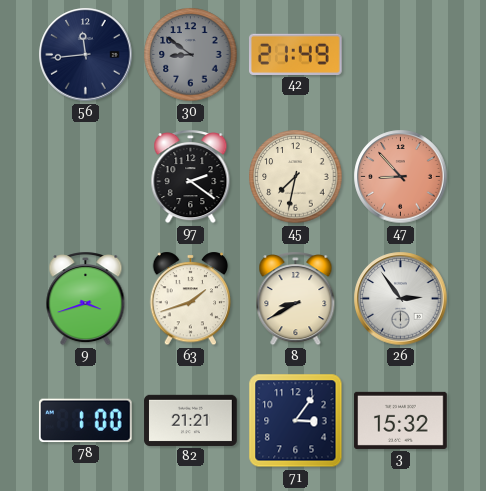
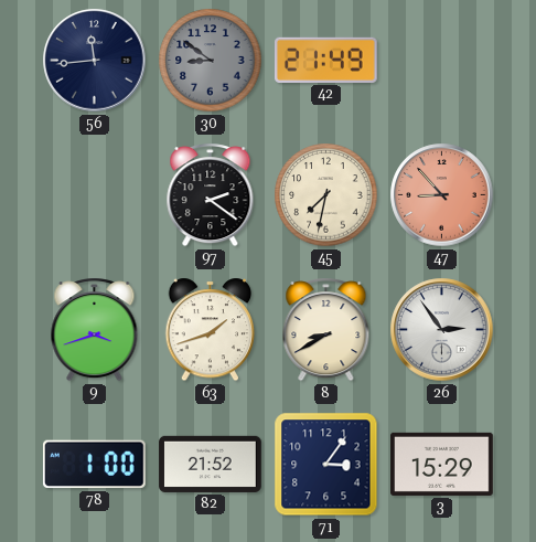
82: 21:21 -> 21:52
3: 15:32 -> 15:29
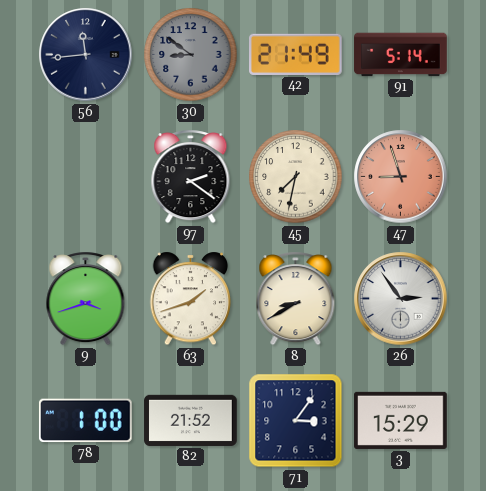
91: none -> 5:14
47: 8:53 -> 8:57
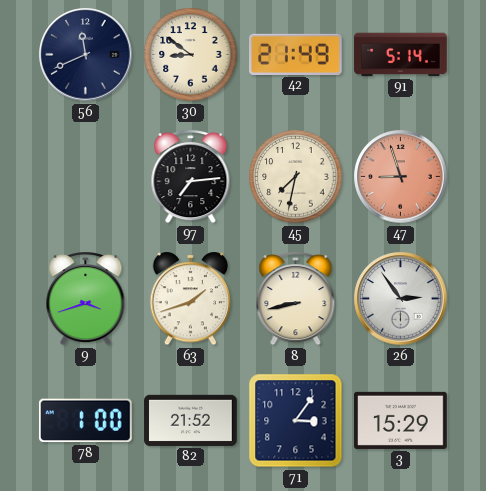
56: 11:44 -> 11:41
30 dial: grey -> cream
97: 2:21 -> 7:14
8: 8:40 -> 8:43
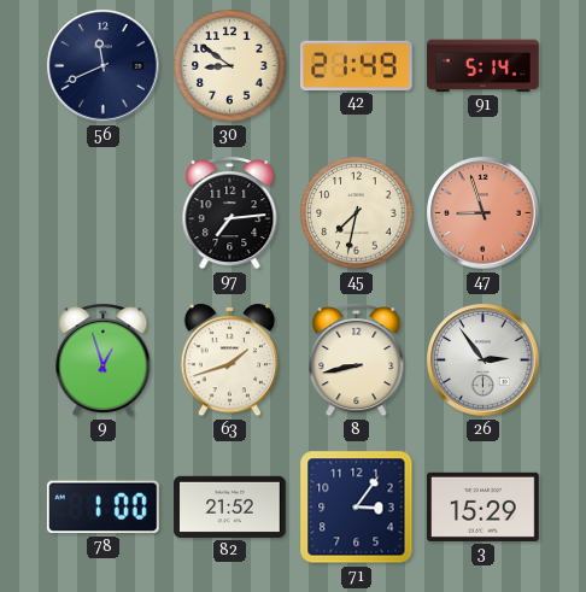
9: 3:42 -> 12:57
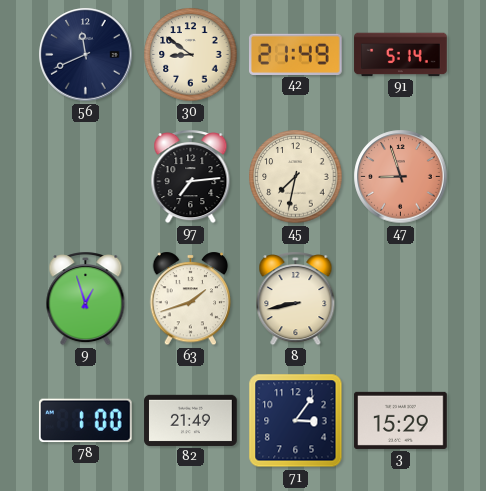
26: 2:54 -> none
82: 21:52 -> 21:49
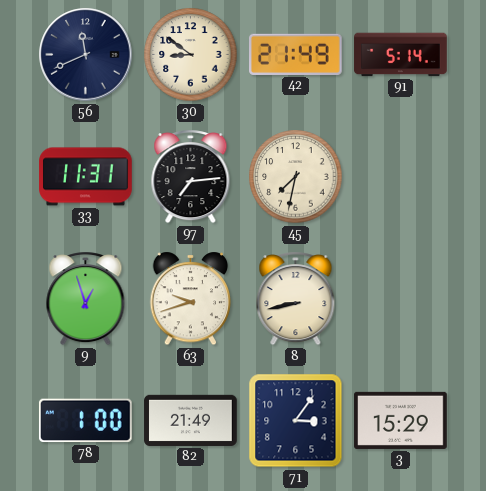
33: none -> 11:31
47: 8:57 -> none
63: 1:42 -> 9:42
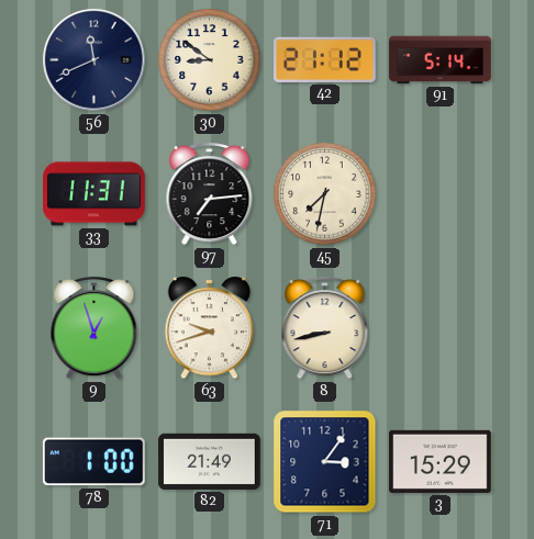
42: 21:49 -> 21:12
